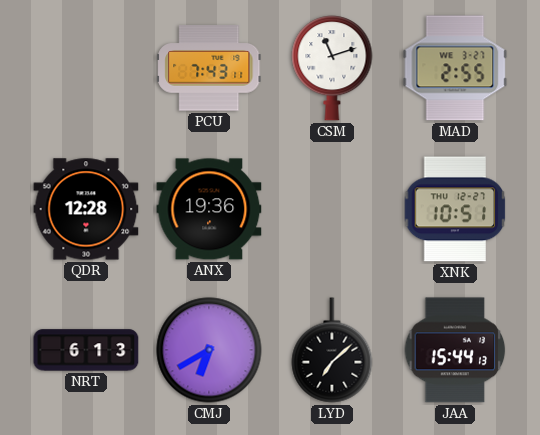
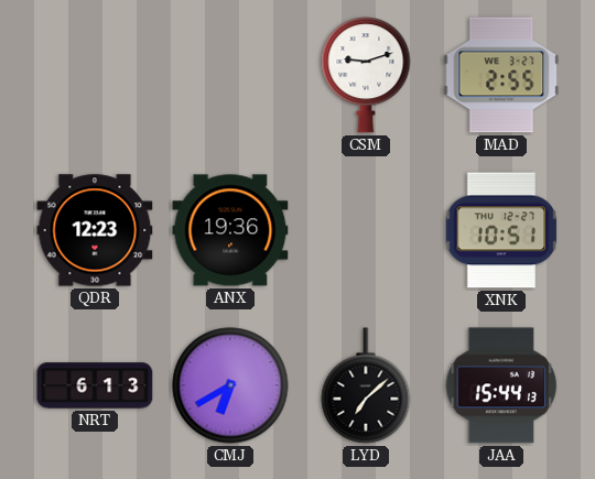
PCU: 7:43 -> none
CSM: 11:12 -> 9:12
QDR: 12:28 -> 12:23
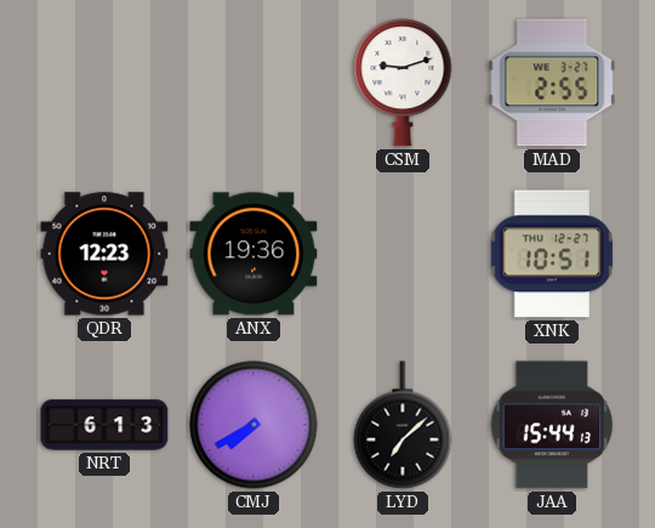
CMJ: 6:40 -> 7:40
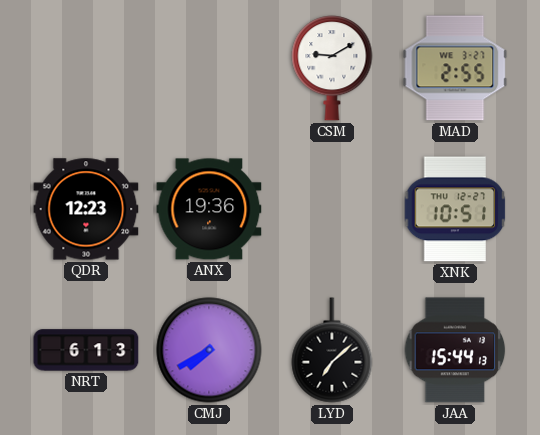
CSM: 9:12 -> 9:10
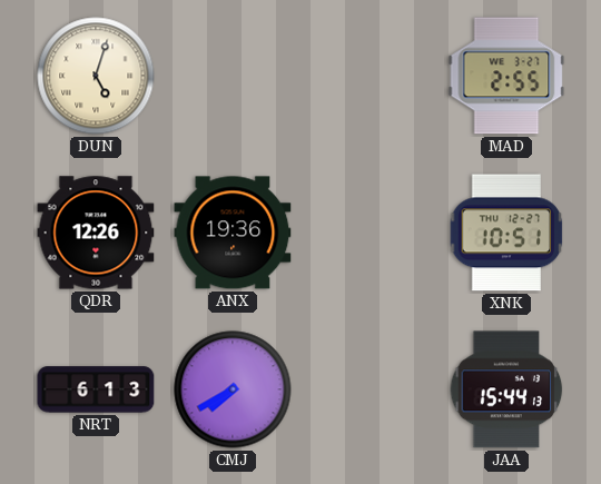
DUN: none -> 5:03
CSM: 9:10 -> none
QDR: 12:23 -> 12:26
LYD: 7:08 -> none
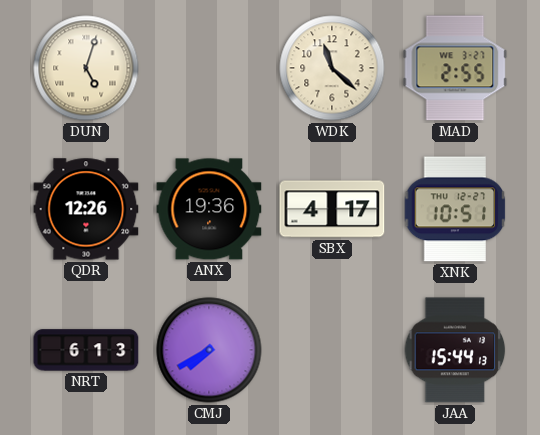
WDK: none -> 11:22
SBX: none -> 4:17
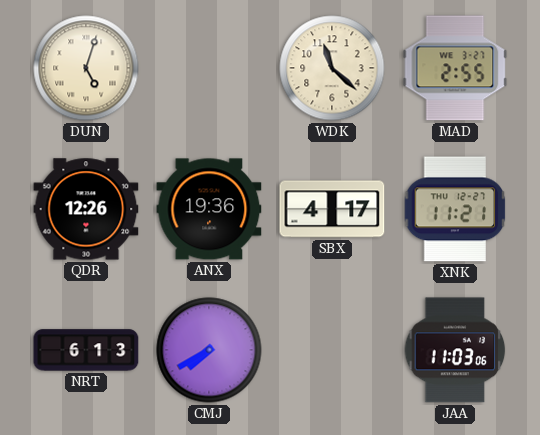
XNK: 10:51 -> 11:21
JAA: 15:44 -> 11:03
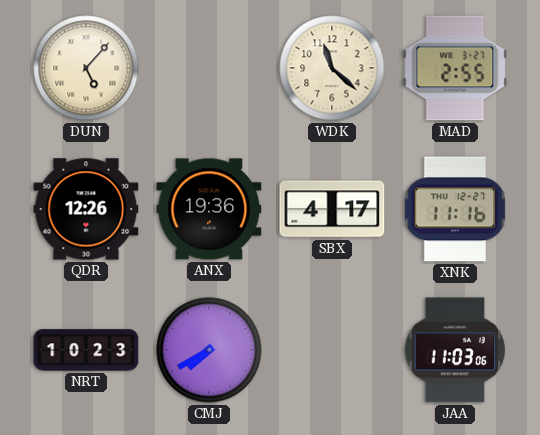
DUN: 5:03 -> 5:07
XNK: 11:21 -> 11:16
NRT: 6:13 -> 10:23
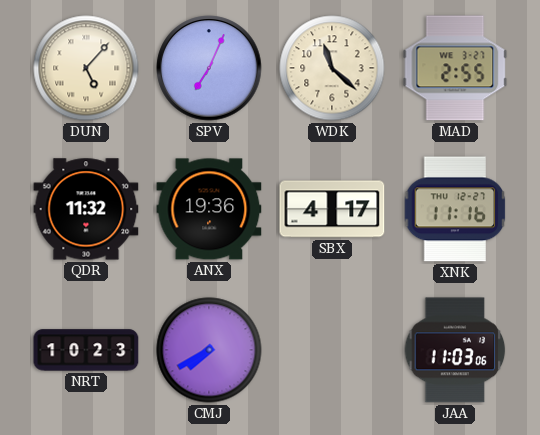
SPV: none -> 7:04
QDR: 12:26 -> 11:32
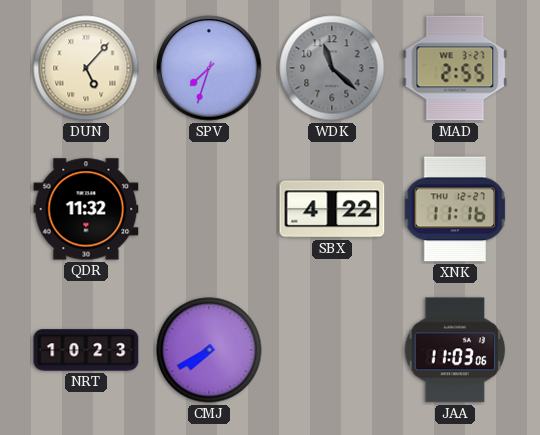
SPV: 7:04 -> 7:33
WDK dial: cream -> grey
ANX: 19:36 -> none
SBX: 4:17 -> 4:22
